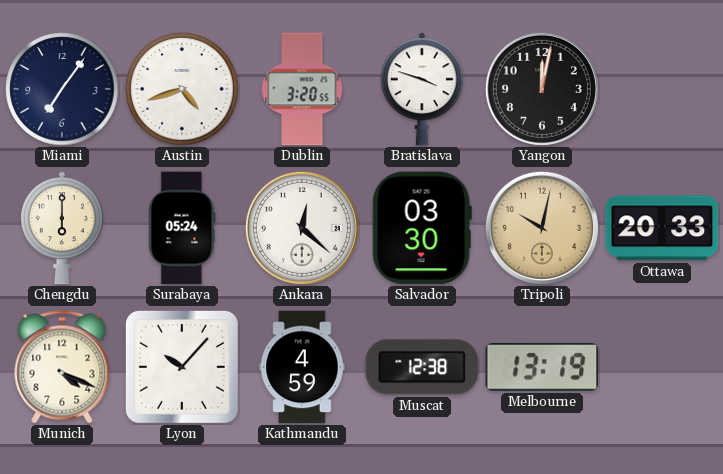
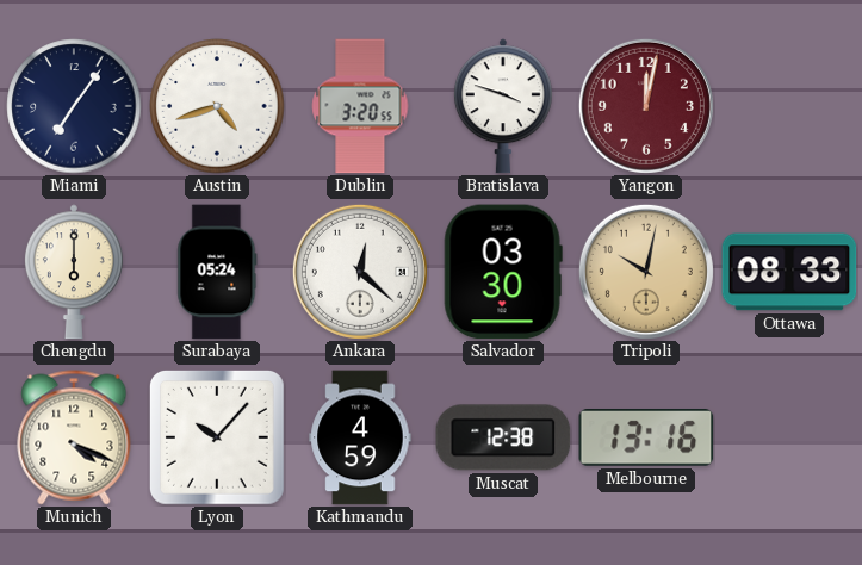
Yangon dial: black -> burgundy
Ottawa: 20:33 -> 08:33
Melbourne: 13:19 -> 13:16
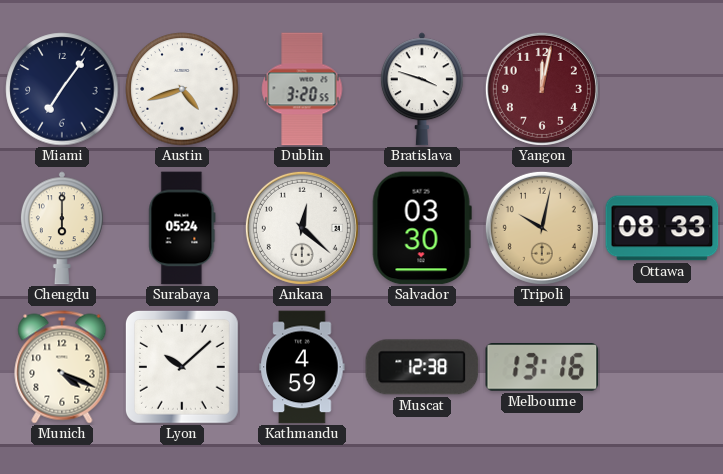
Lyon: 10:07 -> 10:08
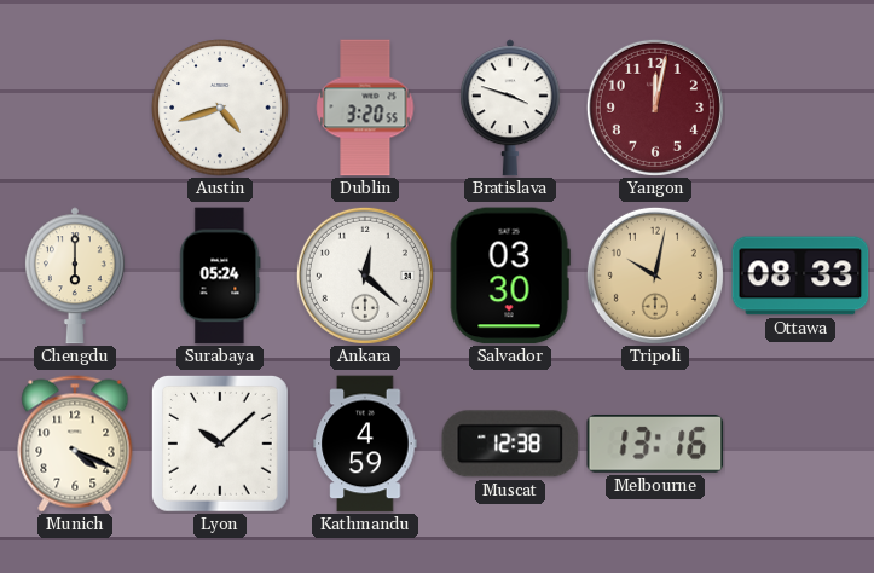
Miami: 7:06 -> none
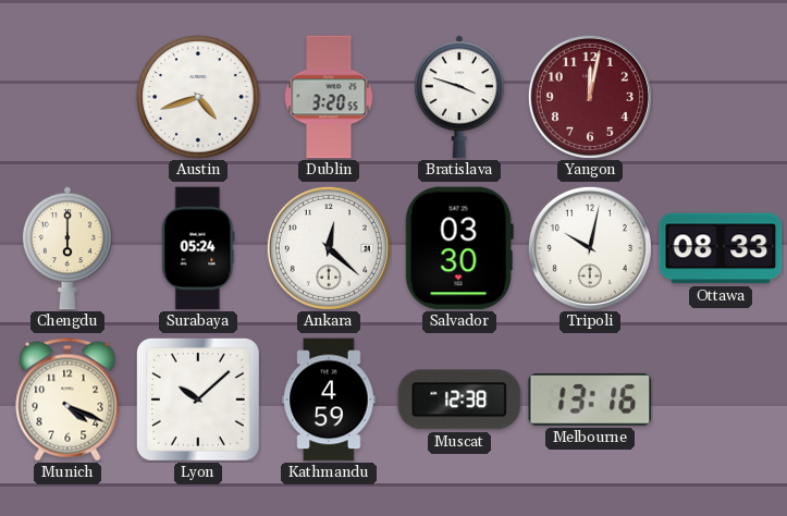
Tripoli dial: champagne -> white
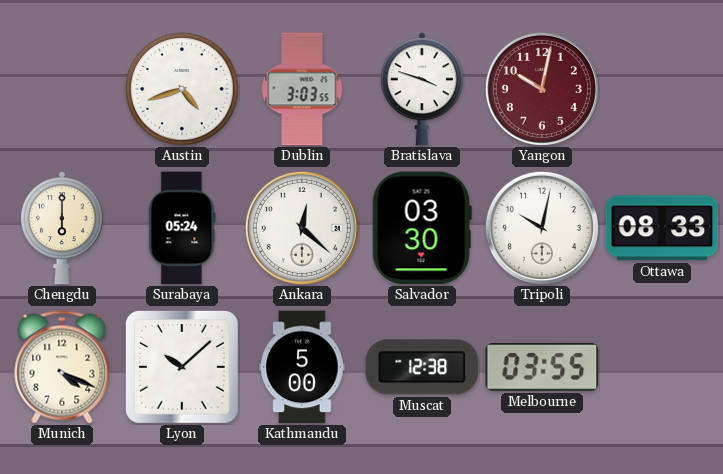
Dublin: 3:20 -> 3:03
Yangon: 12:02 -> 10:02
Kathmandu: 4:59 -> 5:00
Melbourne: 13:16 -> 03:55
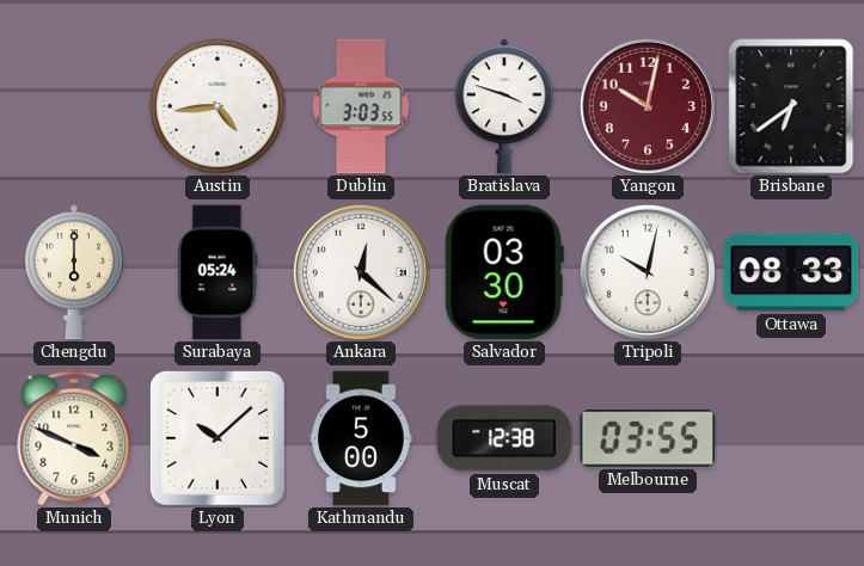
Austin: 4:42 -> 4:44
Brisbane: none -> 6:39
Munich: 4:19 -> 3:49
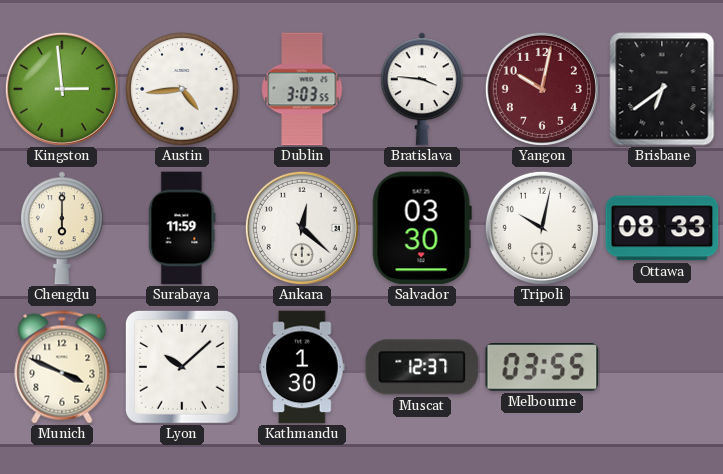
Kingston: none -> 2:59
Bratislava: 3:48 -> 3:46
Surabaya: 05:24 -> 11:59
Kathmandu: 5:00 -> 1:30
Muscat: 12:38 -> 12:37
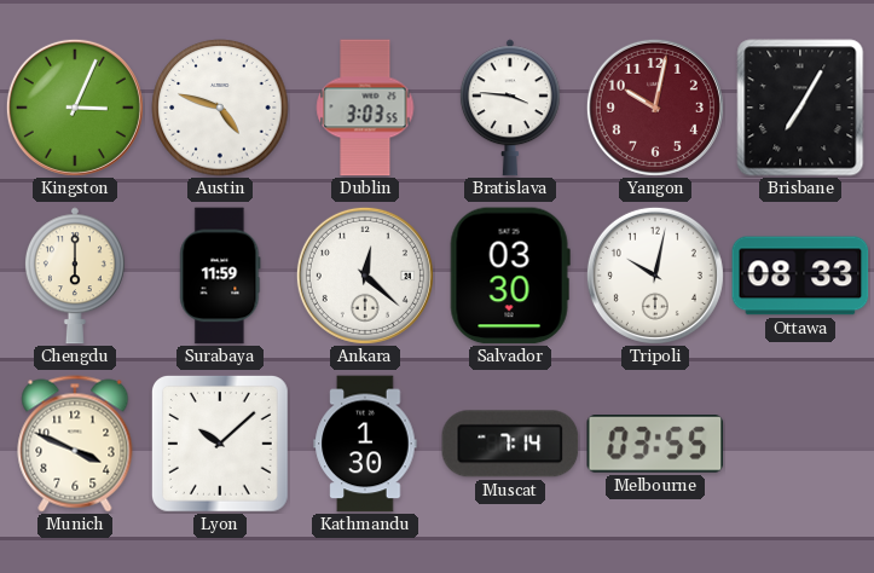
Kingston: 2:59 -> 3:04
Austin: 4:44 -> 4:48
Brisbane: 6:39 -> 7:05
Muscat: 12:37 -> 7:14
